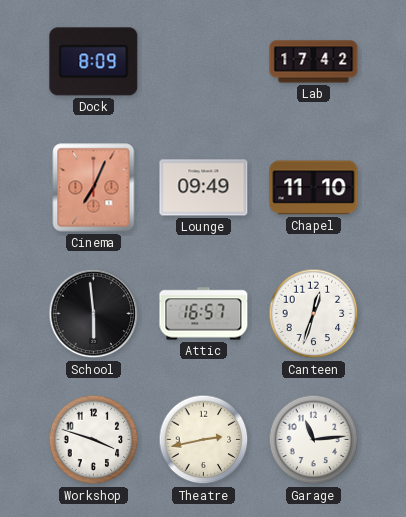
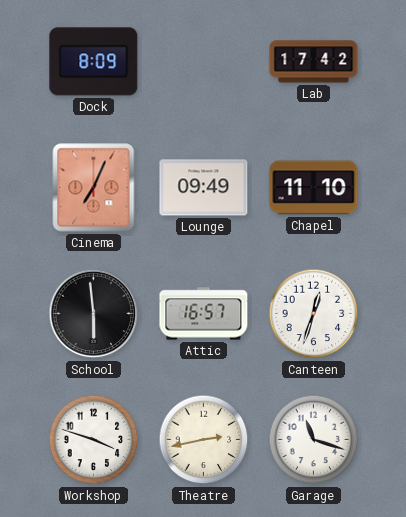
Garage: 11:14 -> 11:18
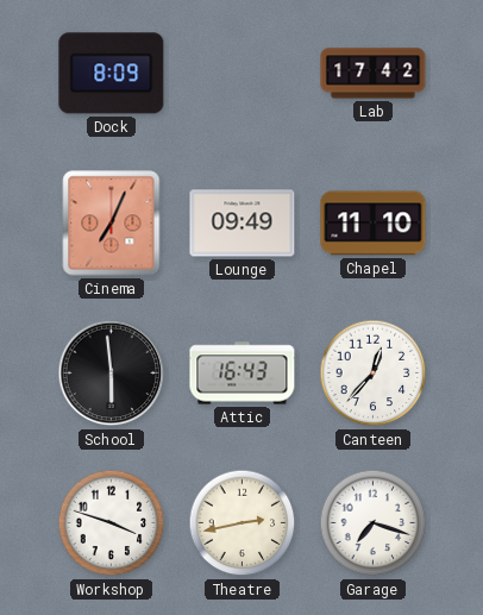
Attic: 16:57 -> 16:43
Canteen: 12:33 -> 12:37
Garage: 11:18 -> 7:18
